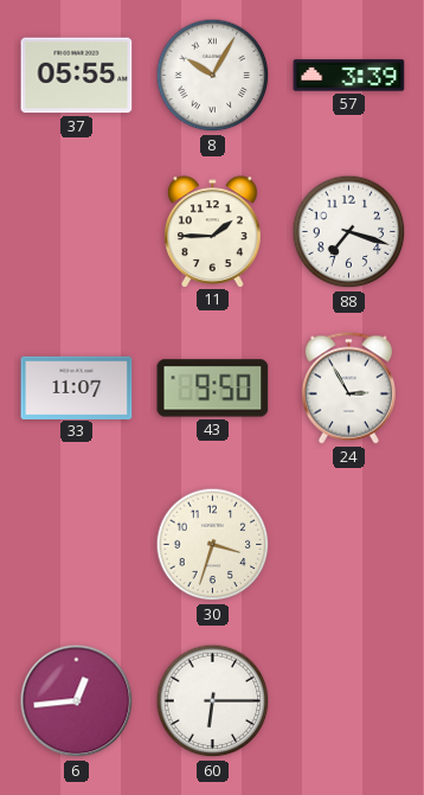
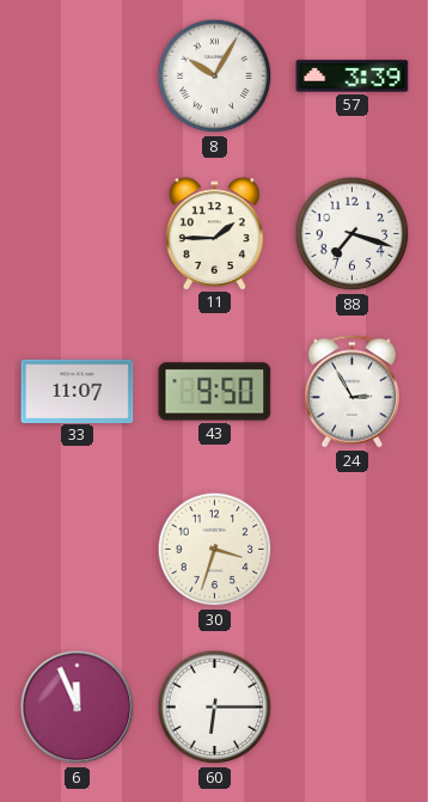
37: 05:55 -> none
6: 12:44 -> 11:56
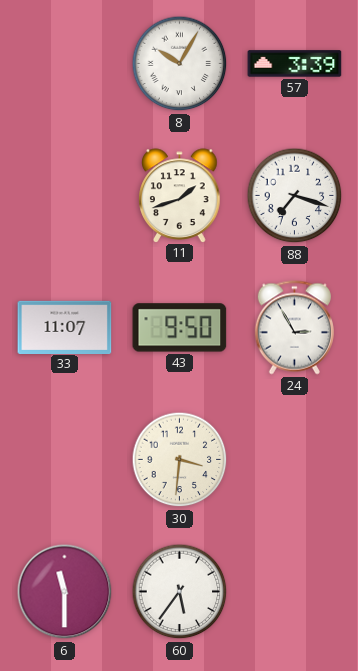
11: 1:45 -> 1:42
30: 3:33 -> 3:31
6: 11:56 -> 11:30
60: 6:15 -> 5:36
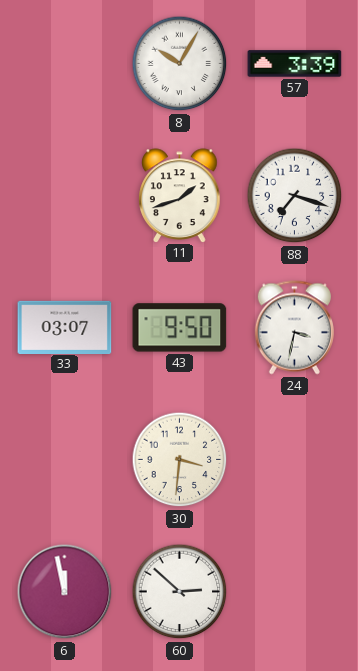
33: 11:07 -> 03:07
24: 2:55 -> 3:32
6: 11:30 -> 11:58
60: 5:36 -> 2:52
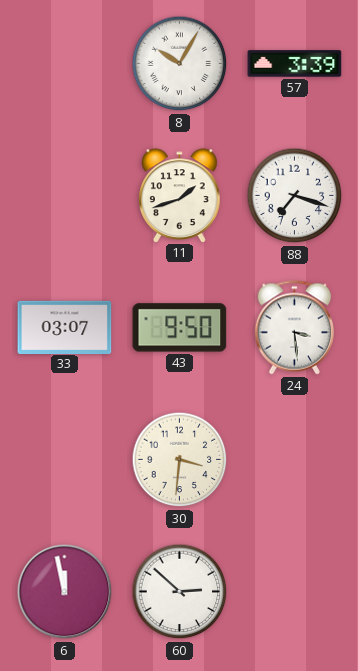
24: 3:32 -> 3:29
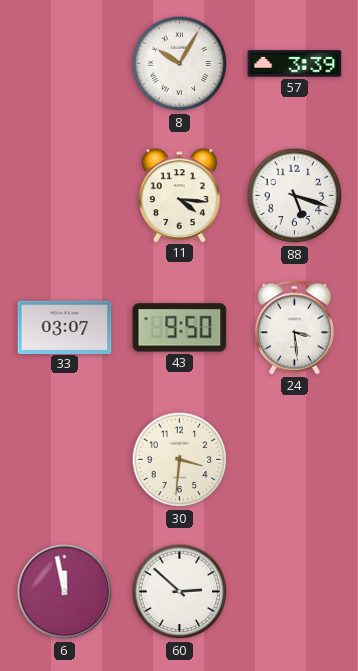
11: 1:42 -> 4:16
88: 7:18 -> 5:18
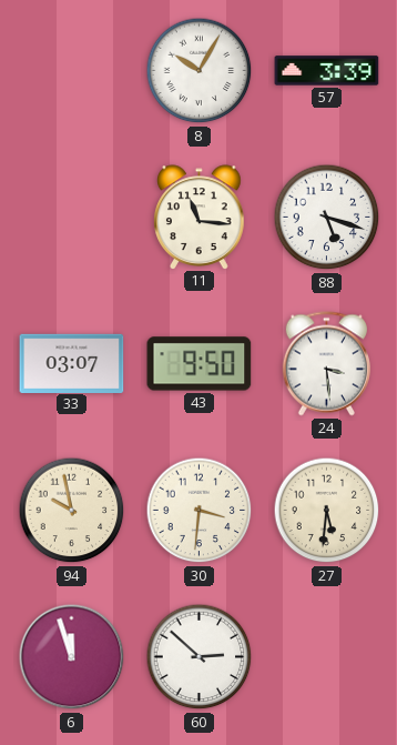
11: 4:16 -> 11:16
94: none -> 9:58
27: none -> 5:31
6: 11:58 -> 11:57
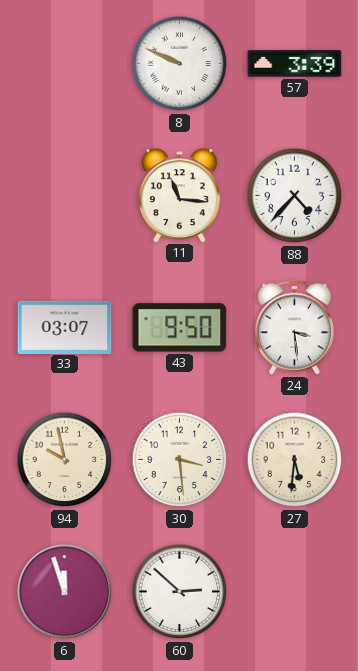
8: 10:05 -> 9:49
88: 5:18 -> 4:37
30: 3:31 -> 3:29
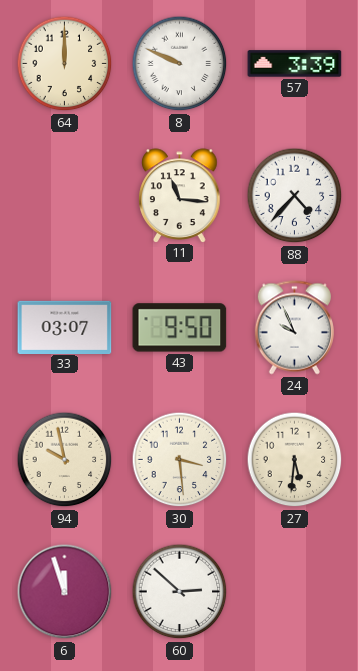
64: none -> 12:00
24: 3:29 -> 9:56
